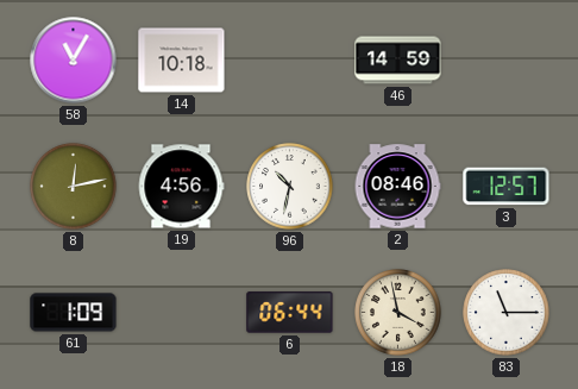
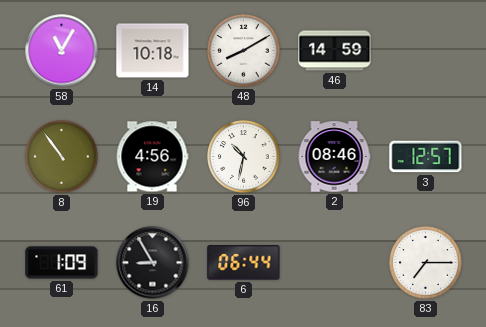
48: none -> 8:10
8: 12:13 -> 10:54
16: none -> 8:55
18: 3:58 -> none
83: 11:15 -> 7:15
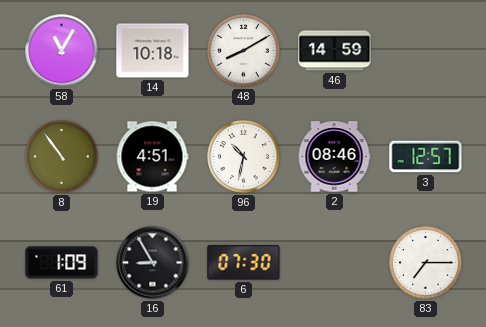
19: 4:56 -> 4:51
6: 06:44 -> 07:30
